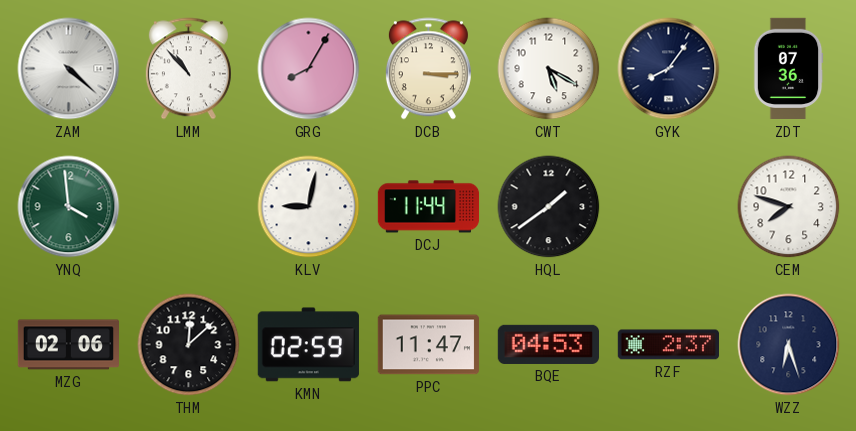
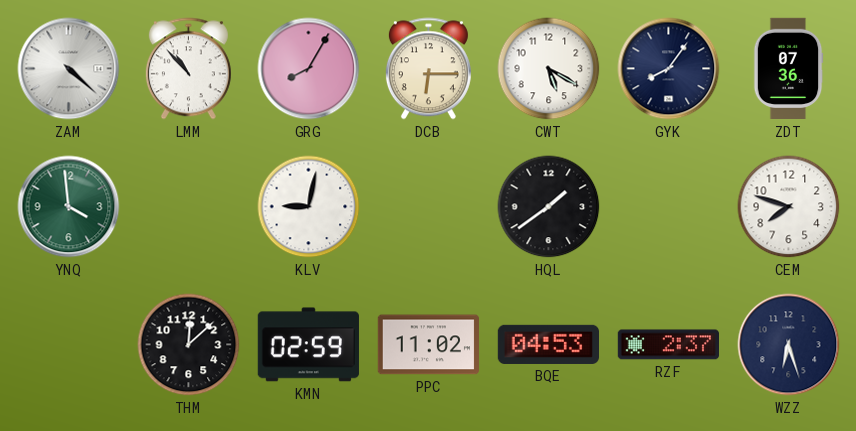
DCB: 3:15 -> 6:15
DCJ: 11:44 -> none
MZG: 02:06 -> none
PPC: 11:47 -> 11:02
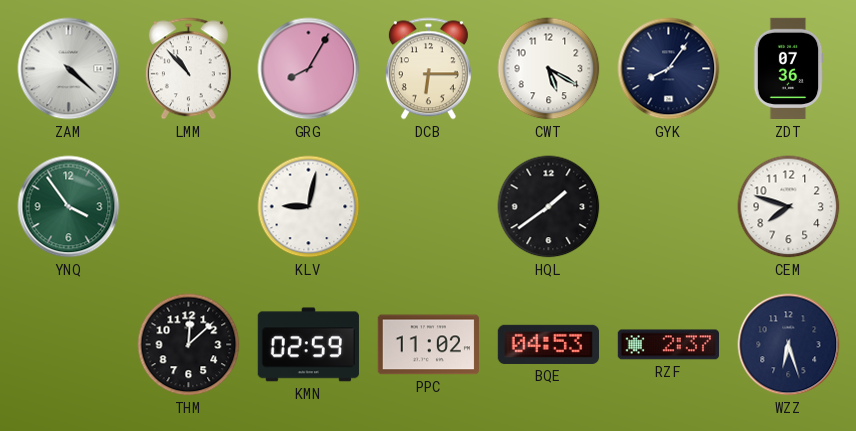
YNQ: 3:59 -> 3:54
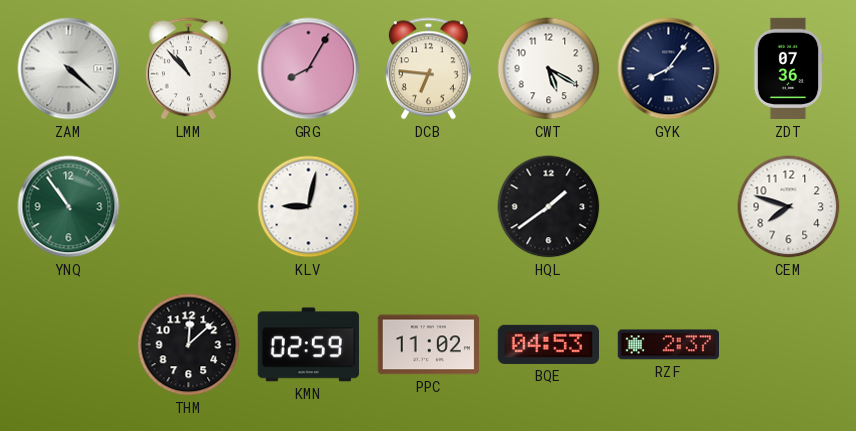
DCB: 6:15 -> 6:46
YNQ: 3:54 -> 10:54
WZZ: 6:27 -> none
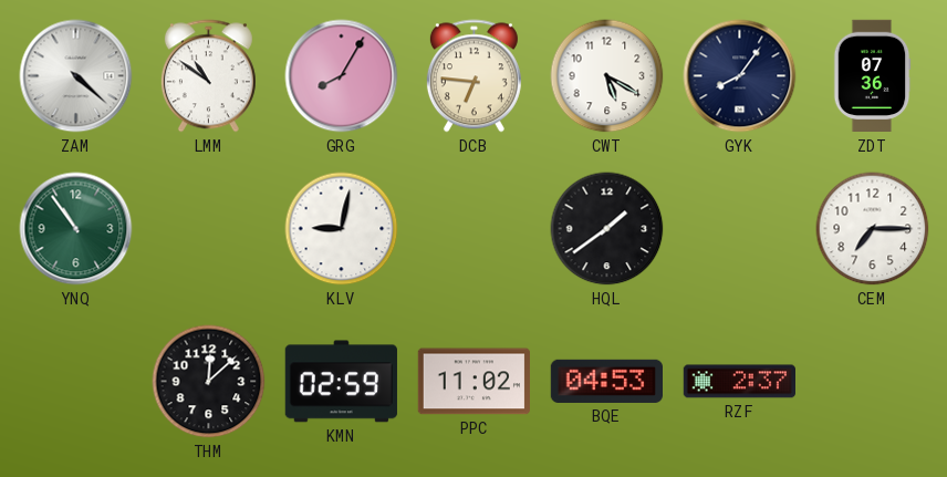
LMM: 10:53 -> 10:51
CEM: 7:48 -> 7:15
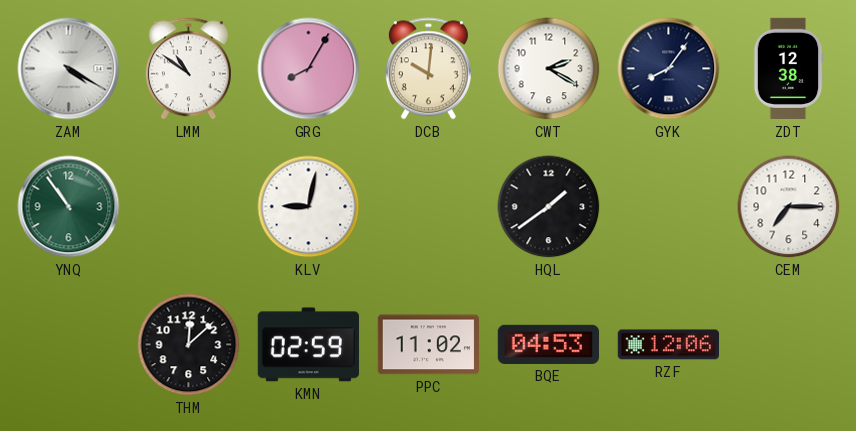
ZAM: 4:22 -> 4:20
DCB: 6:46 -> 10:01
CWT: 5:20 -> 2:20
ZDT: 07:36 -> 12:38
RZF: 2:37 -> 12:06
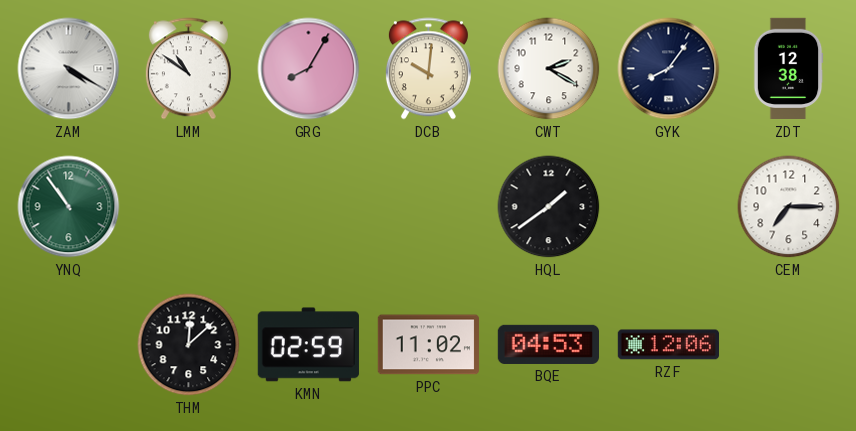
KLV: 9:02 -> none
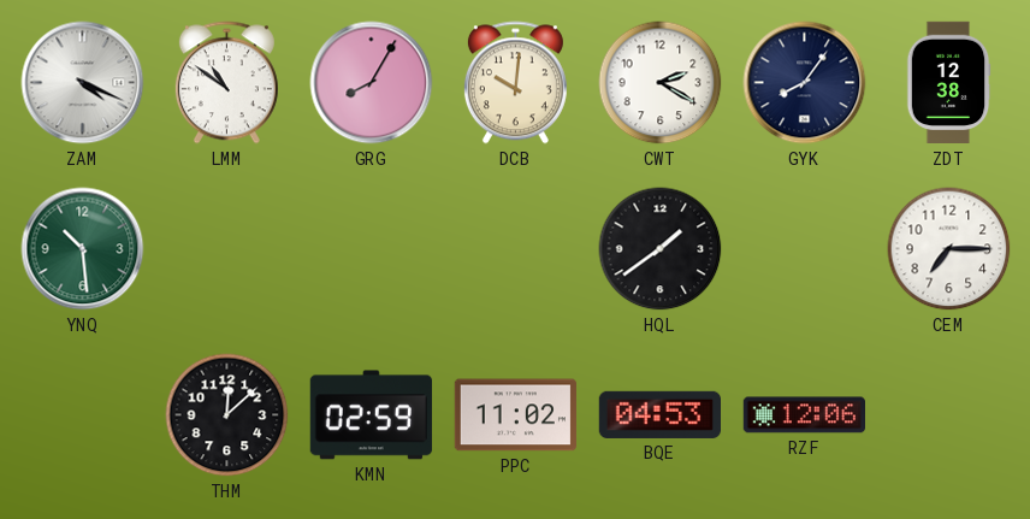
ZAM: 4:20 -> 4:19
YNQ: 10:54 -> 10:29
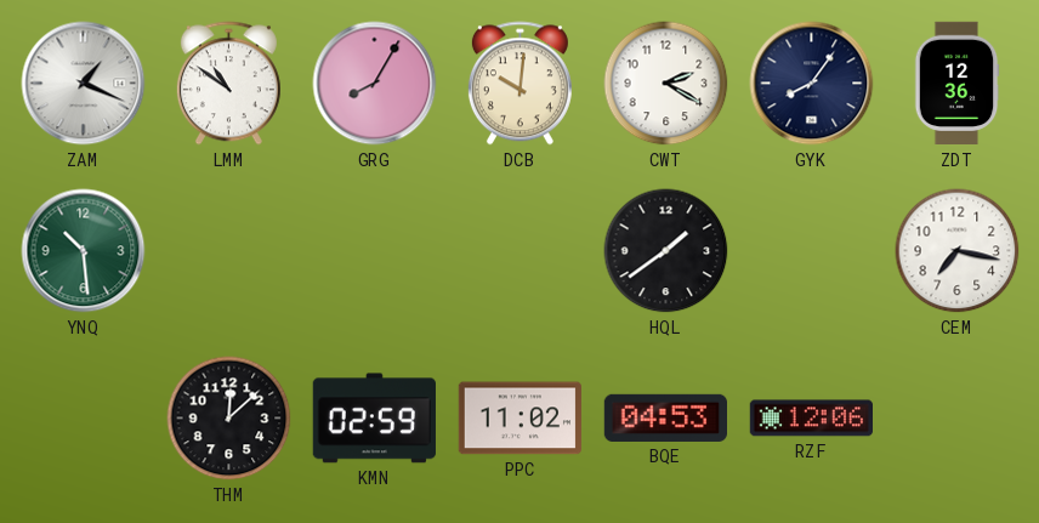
ZAM: 4:19 -> 1:19
ZDT: 12:38 -> 12:36
CEM: 7:15 -> 7:17
